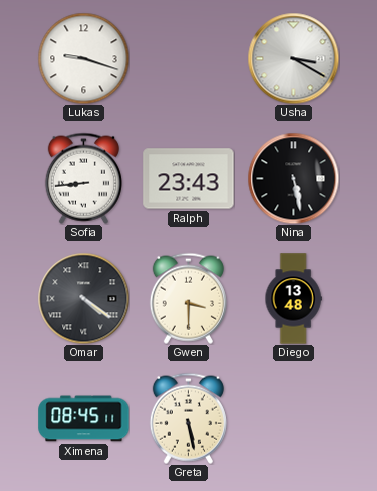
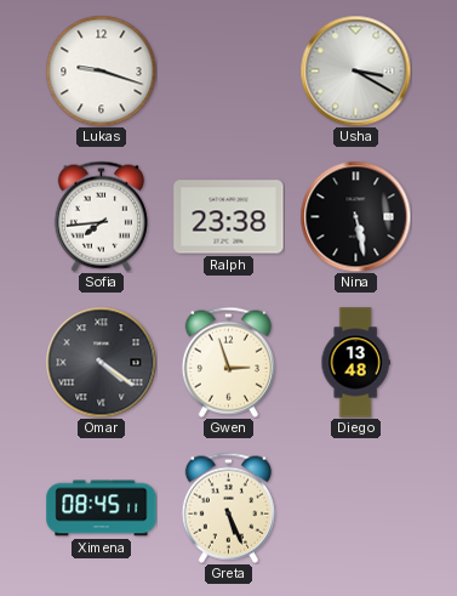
Sofia: 8:44 -> 7:44
Ralph: 23:43 -> 23:38
Gwen: 3:30 -> 2:57
Greta: 5:28 -> 5:26
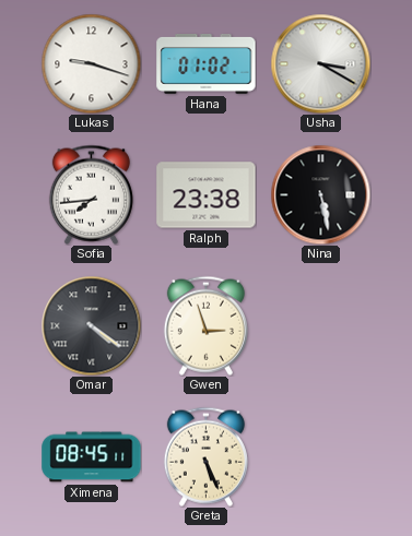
Hana: none -> 01:02
Diego: 13:48 -> none
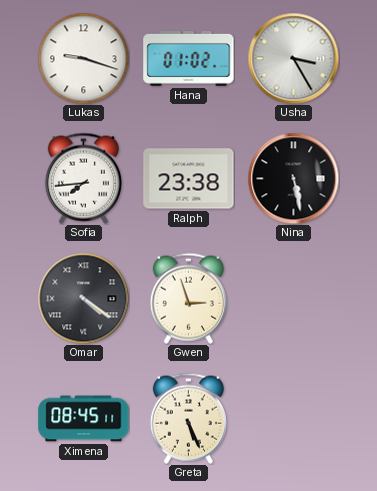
Usha: 3:20 -> 3:25
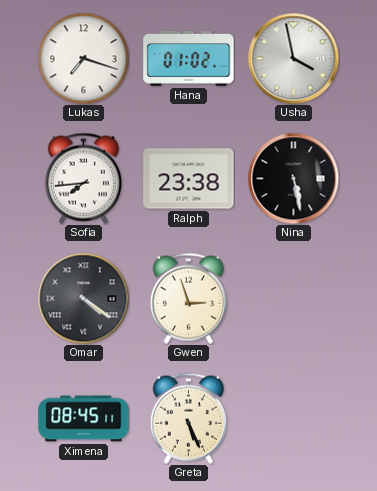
Lukas: 9:18 -> 7:18
Usha: 3:25 -> 3:58
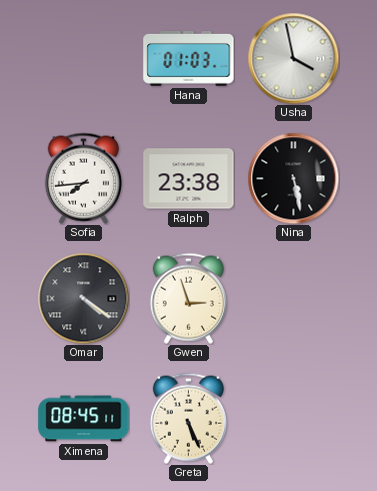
Lukas: 7:18 -> none
Hana: 01:02 -> 01:03
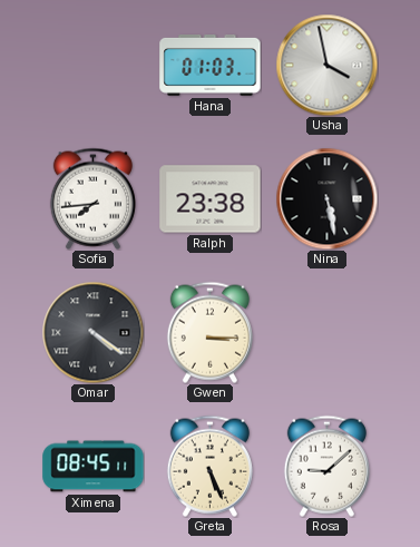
Gwen: 2:57 -> 3:15
Rosa: none -> 9:08
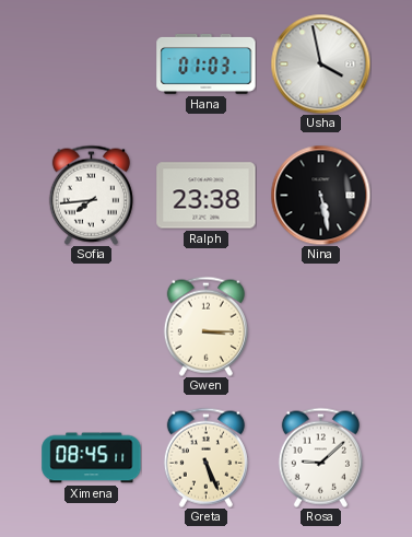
Omar: 4:21 -> none
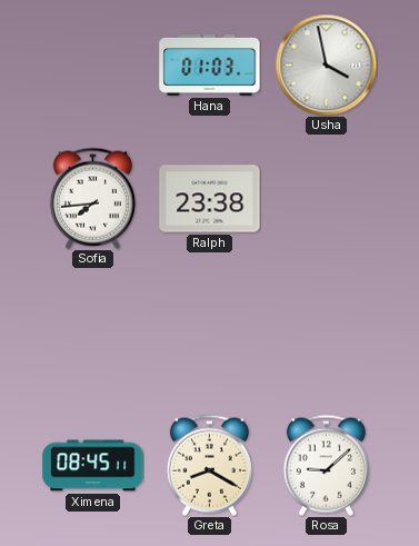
Nina: 5:28 -> none
Gwen: 3:15 -> none
Greta: 5:26 -> 8:20
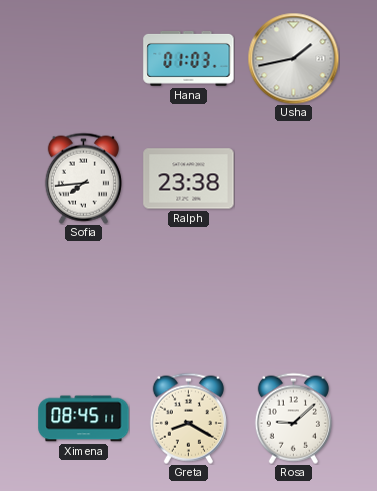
Usha: 3:58 -> 1:43
